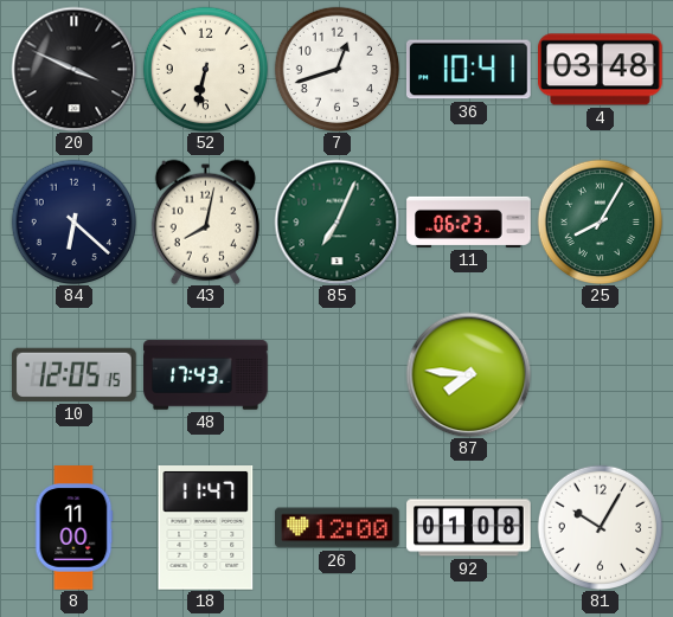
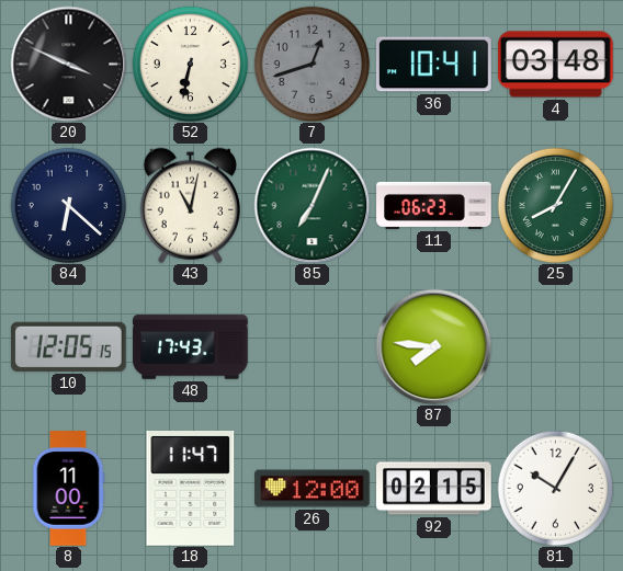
7 dial: white -> grey
43: 8:02 -> 11:02
92: 01:08 -> 02:15
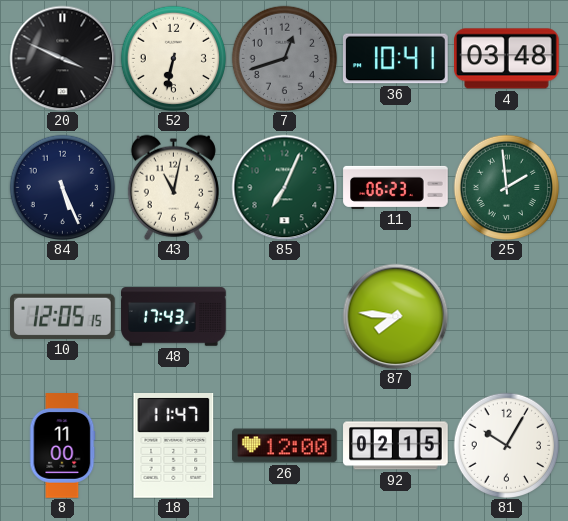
84: 6:22 -> 5:26
25: 8:05 -> 1:59
